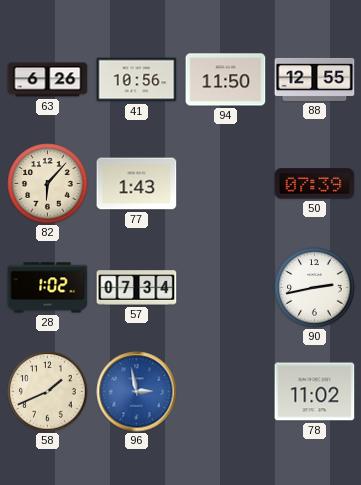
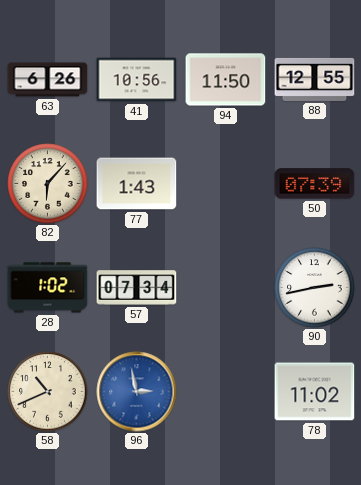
58: 1:41 -> 10:41
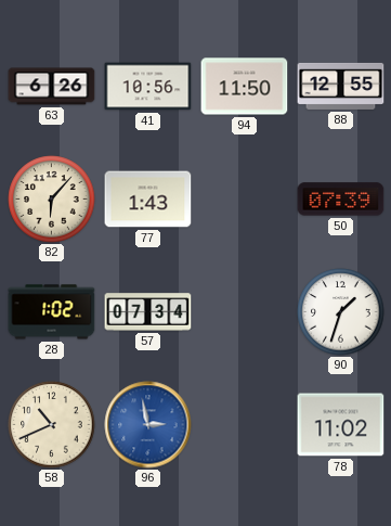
90: 2:43 -> 1:33
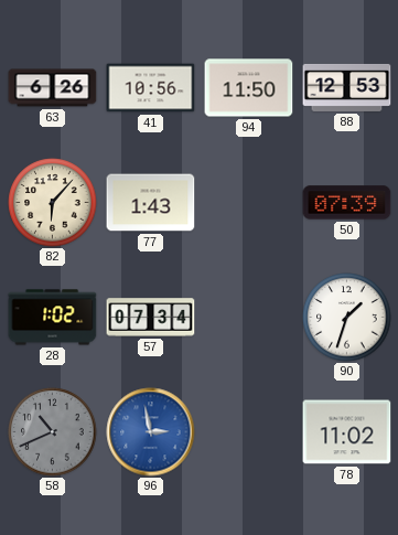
88: 12:55 -> 12:53
58 dial: cream -> grey
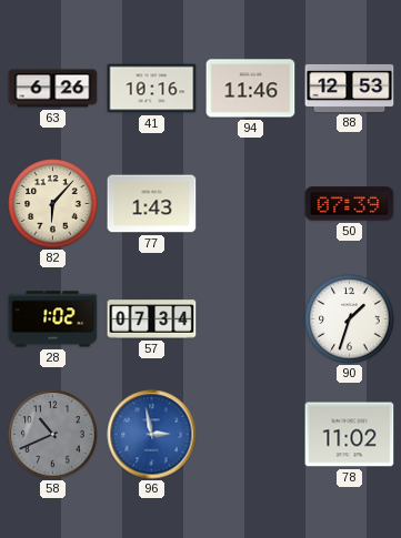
41: 10:56 -> 10:16
94: 11:50 -> 11:46
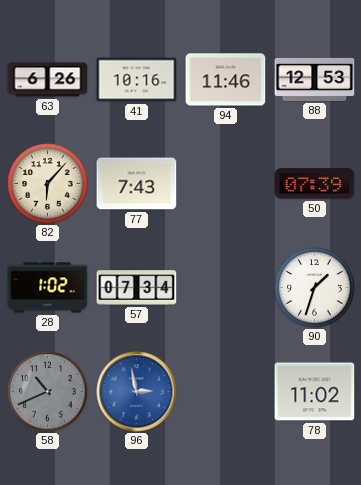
77: 1:43 -> 7:43
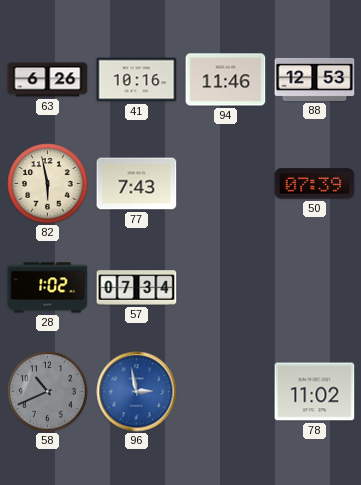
82: 6:07 -> 5:58
90: 1:33 -> none
